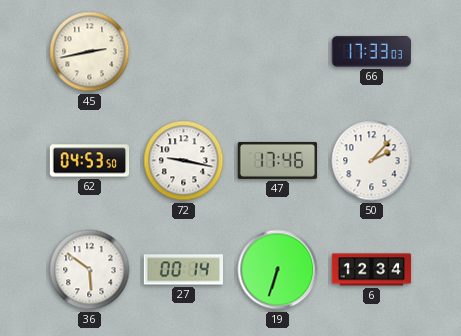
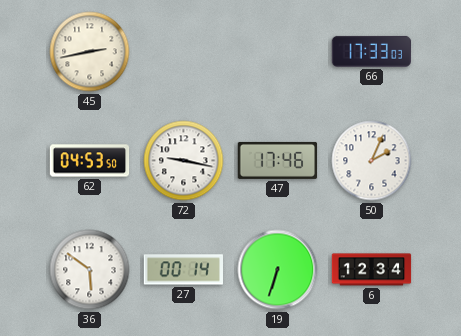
50: 2:07 -> 2:04
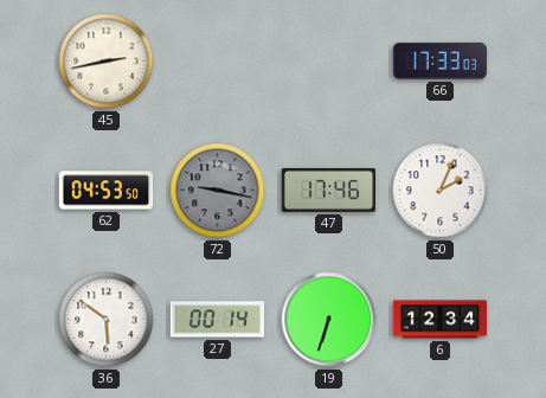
72 dial: white -> grey
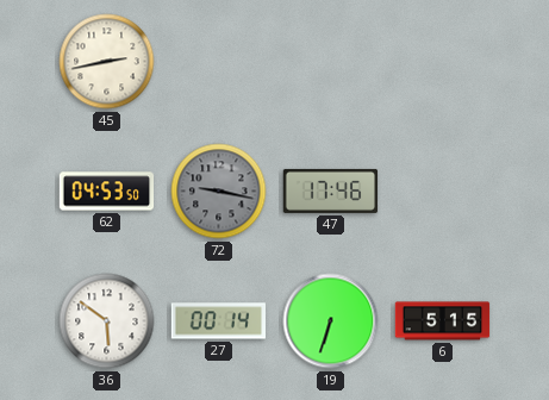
66: 17:33 -> none
50: 2:04 -> none
6: 12:34 -> 5:15
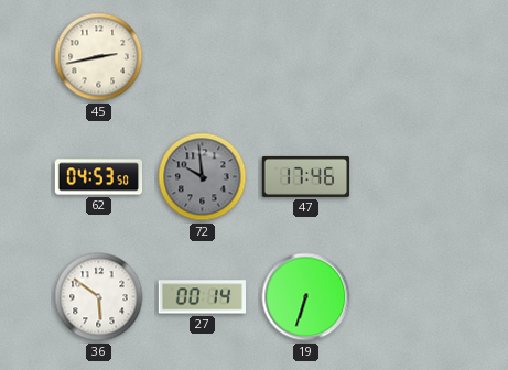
72: 9:17 -> 9:59
6: 5:15 -> none
